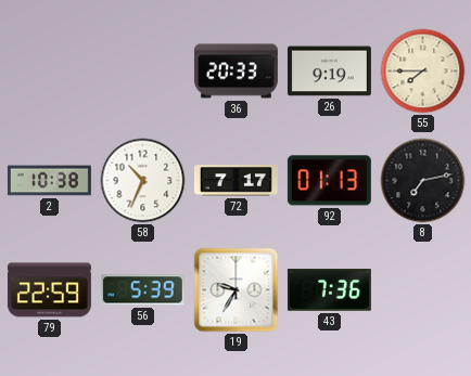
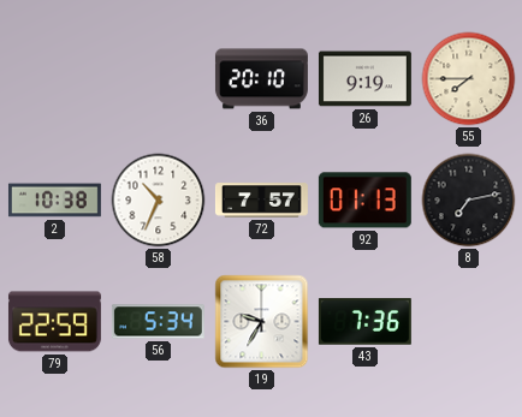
36: 20:33 -> 20:10
72: 7:17 -> 7:57
56: 5:39 -> 5:34
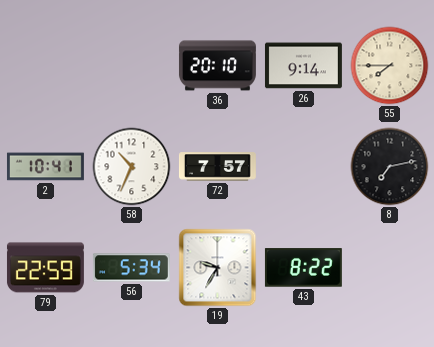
26: 9:19 -> 9:14
2: 10:38 -> 10:41
92: 01:13 -> none
43: 7:36 -> 8:22
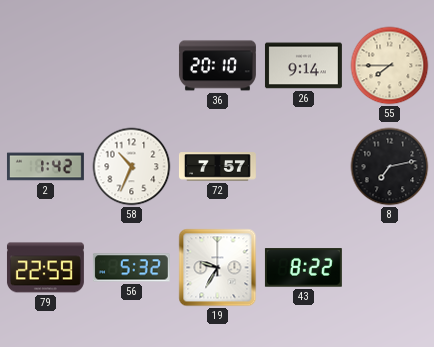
2: 10:41 -> 1:42
56: 5:34 -> 5:32
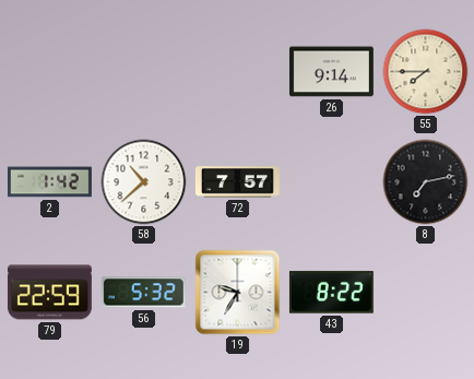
36: 20:10 -> none
58: 10:34 -> 10:38
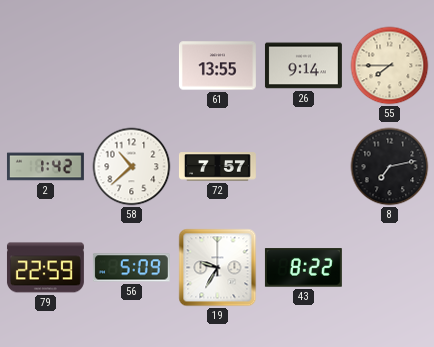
61: none -> 13:55
56: 5:32 -> 5:09
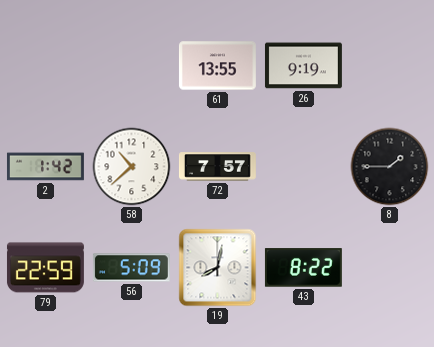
26: 9:14 -> 9:19
55: 7:45 -> none
8: 7:13 -> 1:45
19: 9:35 -> 8:02
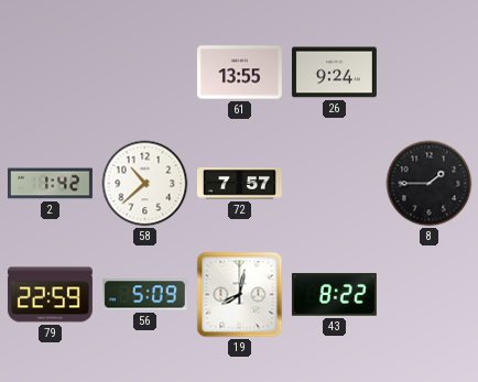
26: 9:19 -> 9:24
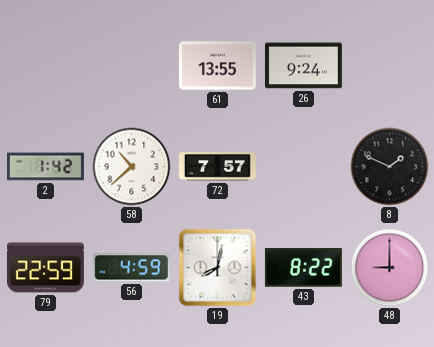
8: 1:45 -> 1:49
56: 5:09 -> 4:59
48: none -> 9:00
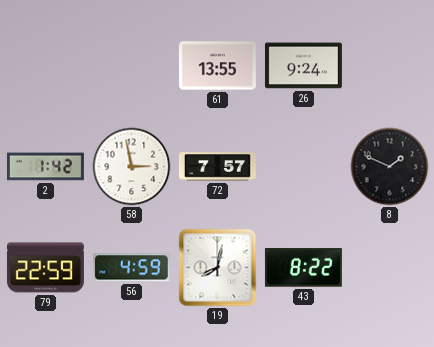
58: 10:38 -> 2:58
48: 9:00 -> none
